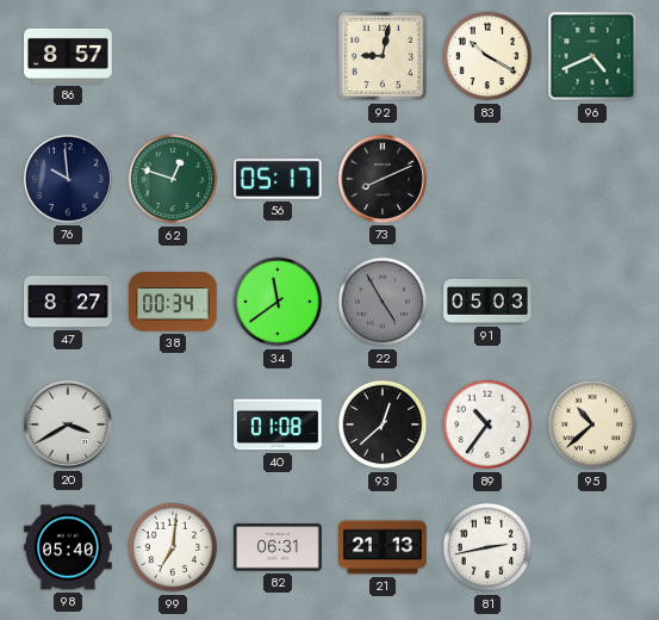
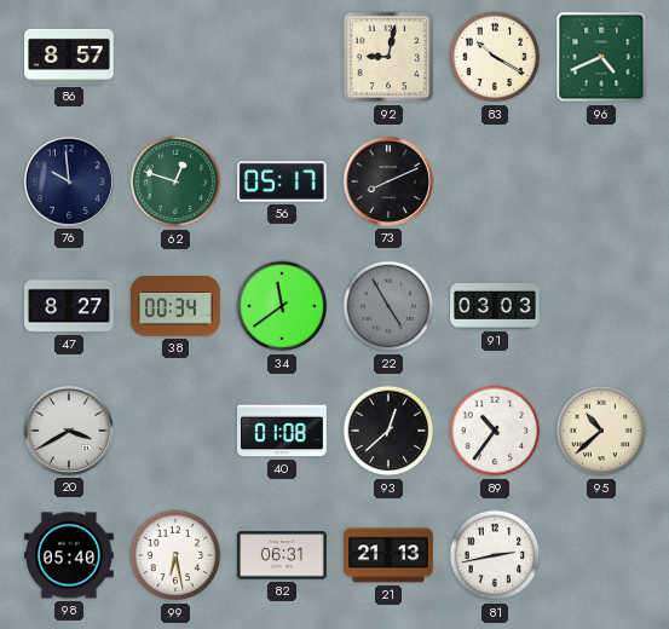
91: 05:03 -> 03:03
99: 7:01 -> 6:28
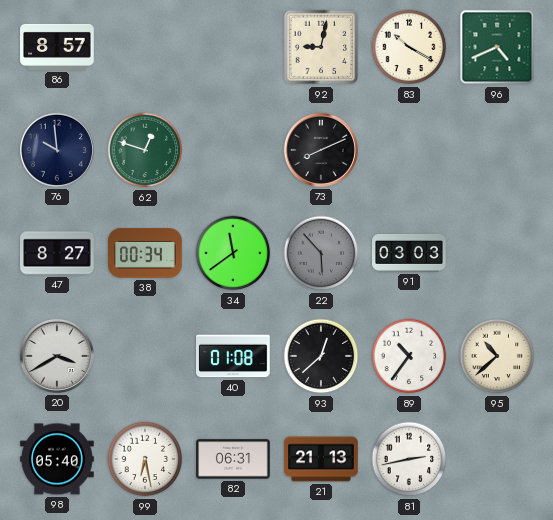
56: 05:17 -> none
22: 4:55 -> 5:53
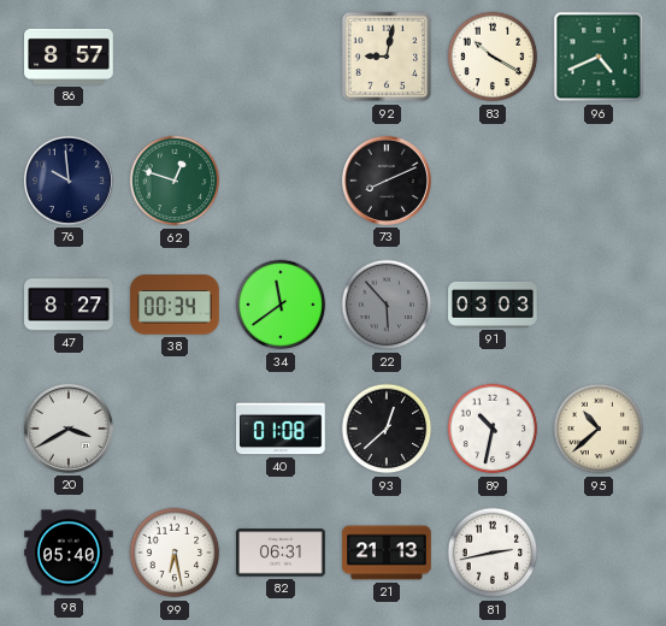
89: 10:36 -> 10:32
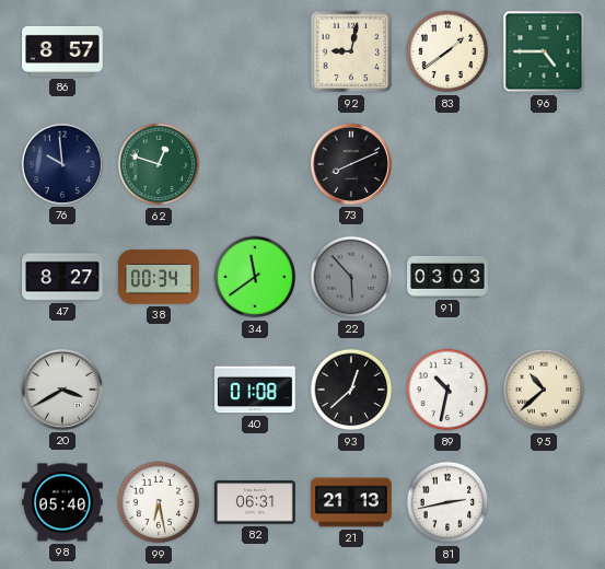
83: 10:20 -> 1:39
96: 4:41 -> 4:45
